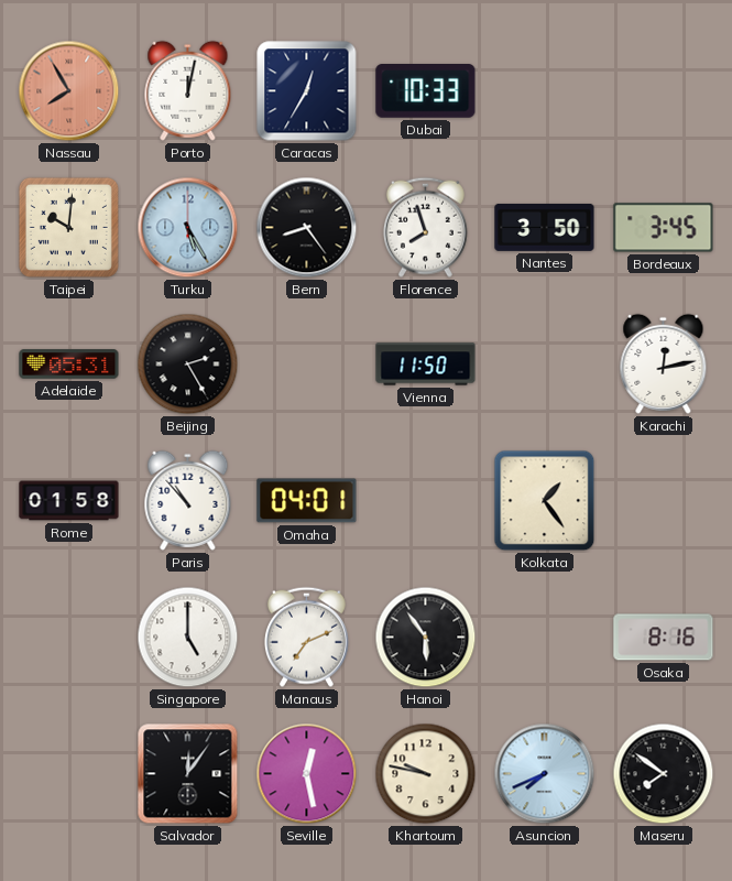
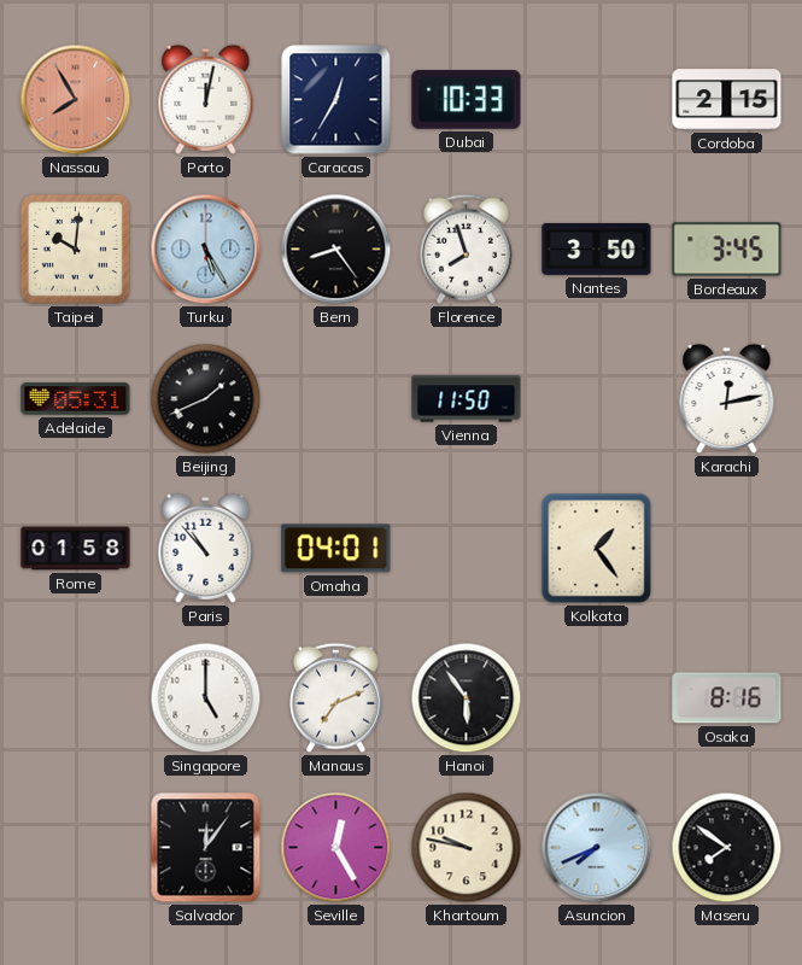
Cordoba: none -> 2:15
Beijing: 2:25 -> 1:41
Seville: 12:28 -> 12:25
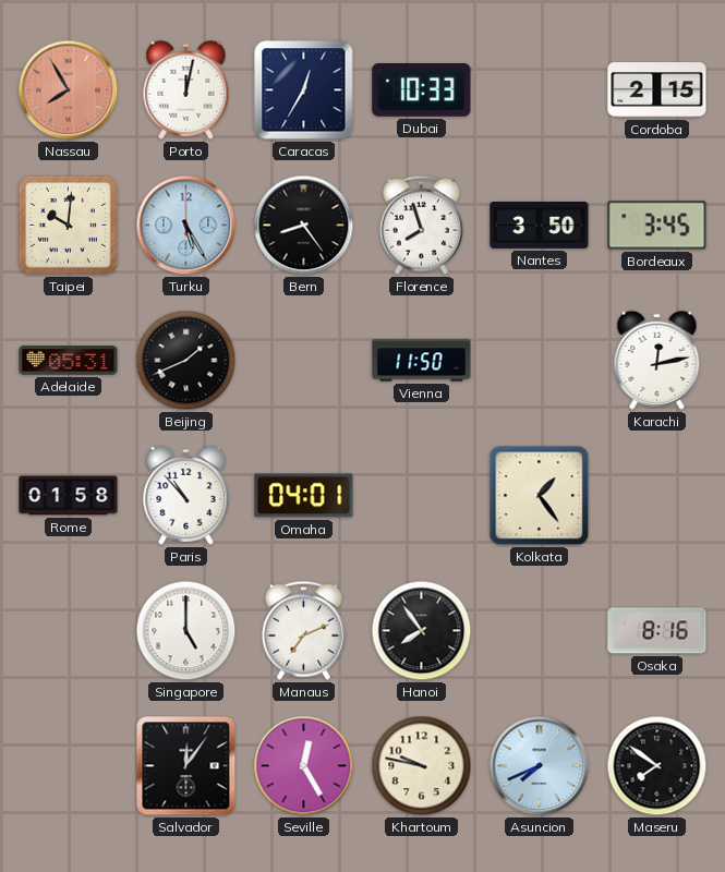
Hanoi: 5:54 -> 7:54
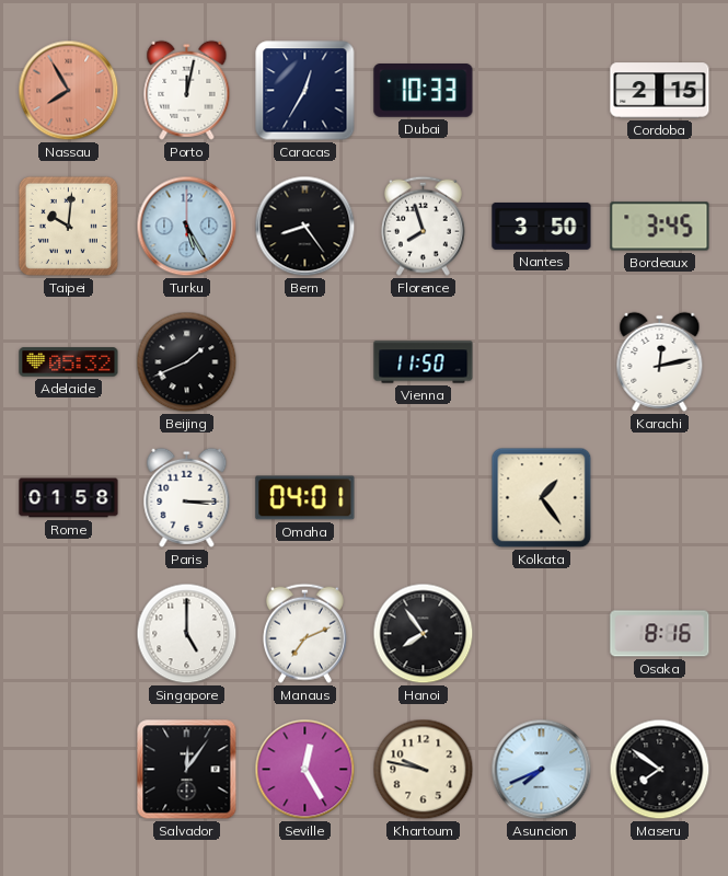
Adelaide: 05:31 -> 05:32
Paris: 10:53 -> 3:15
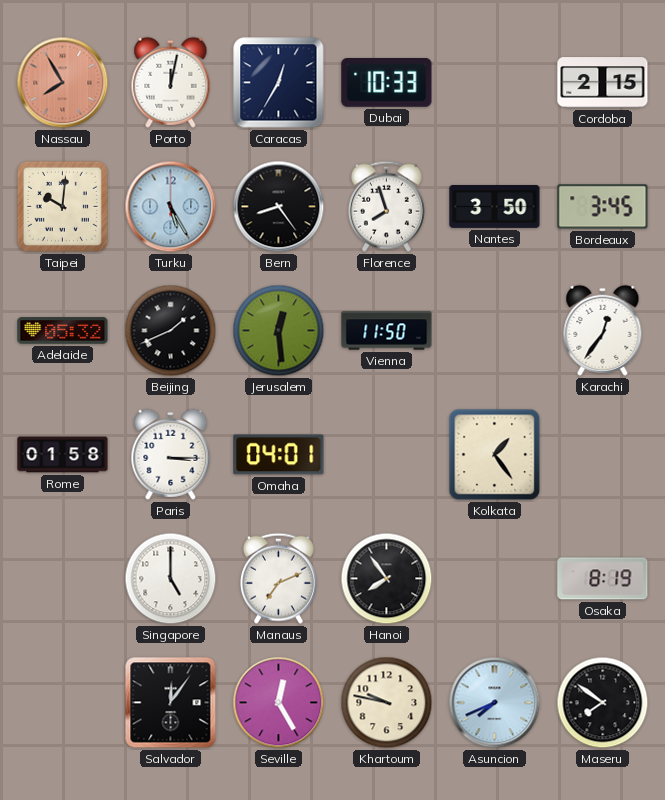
Jerusalem: none -> 12:29
Karachi: 12:13 -> 12:36
Osaka: 8:16 -> 8:19
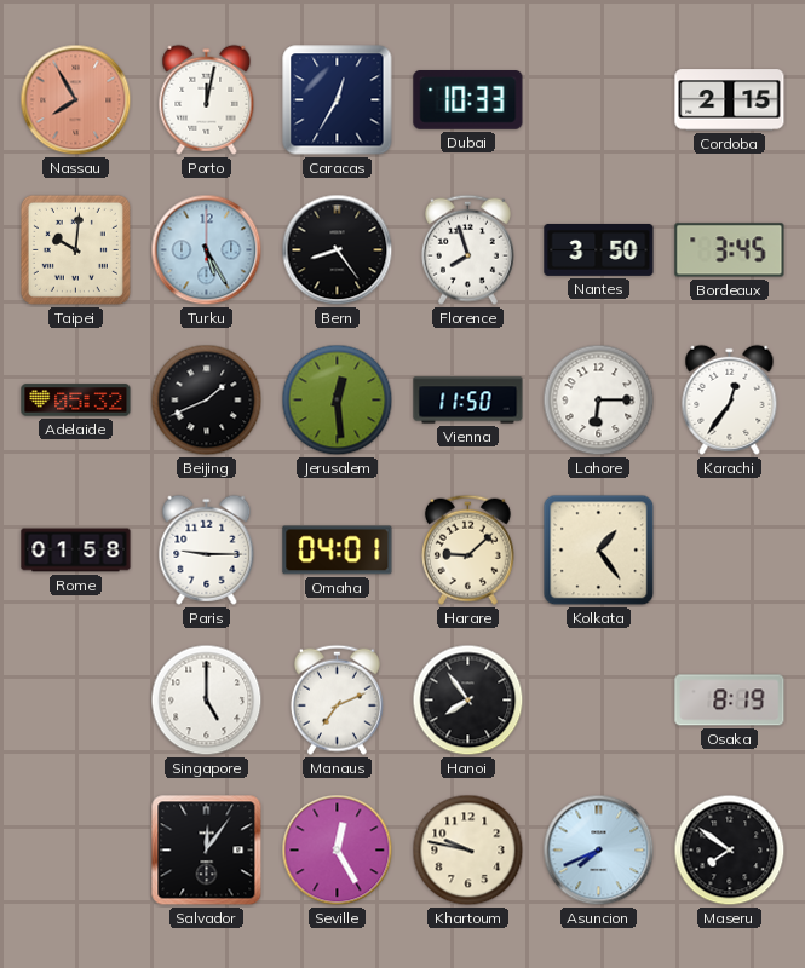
Lahore: none -> 6:15
Paris: 3:15 -> 9:15
Harare: none -> 9:08
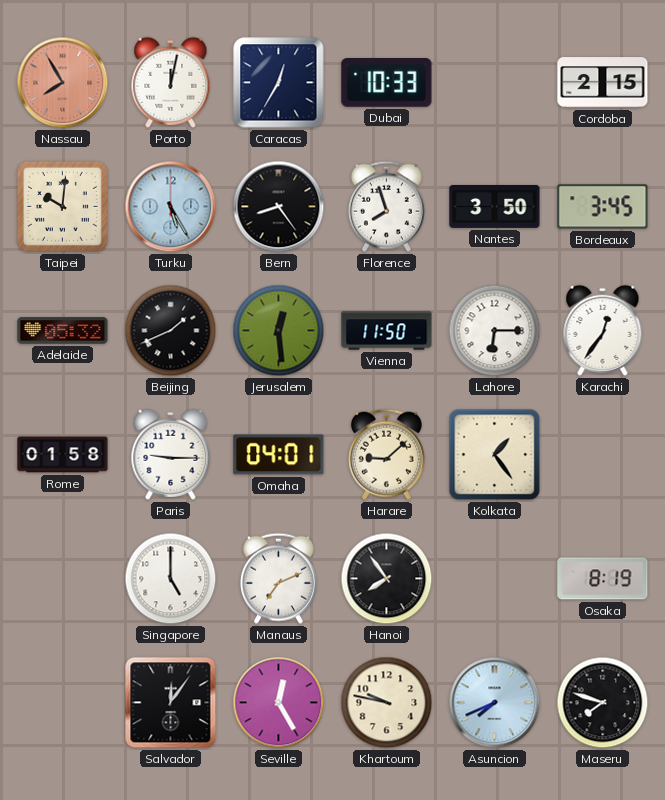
Maseru: 7:51 -> 7:48
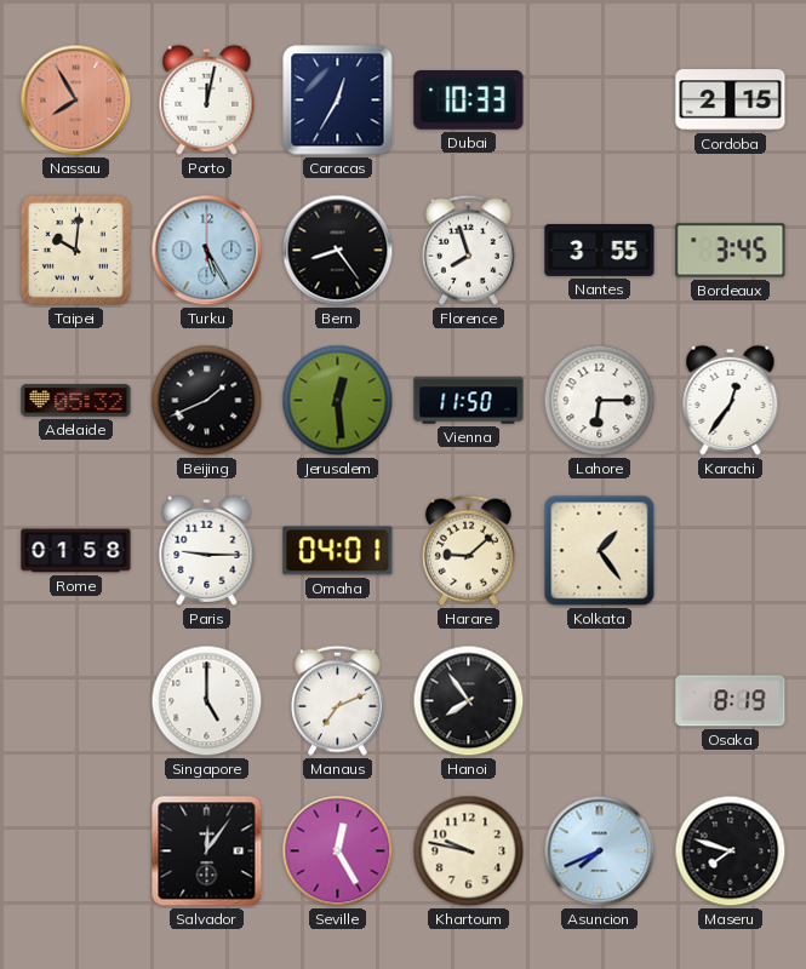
Nantes: 3:50 -> 3:55
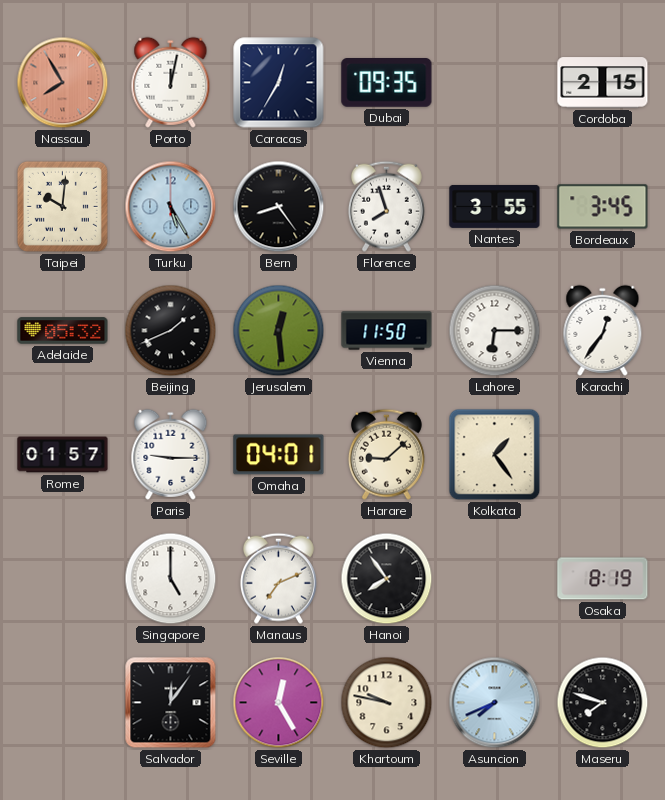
Dubai: 10:33 -> 09:35
Rome: 01:58 -> 01:57
